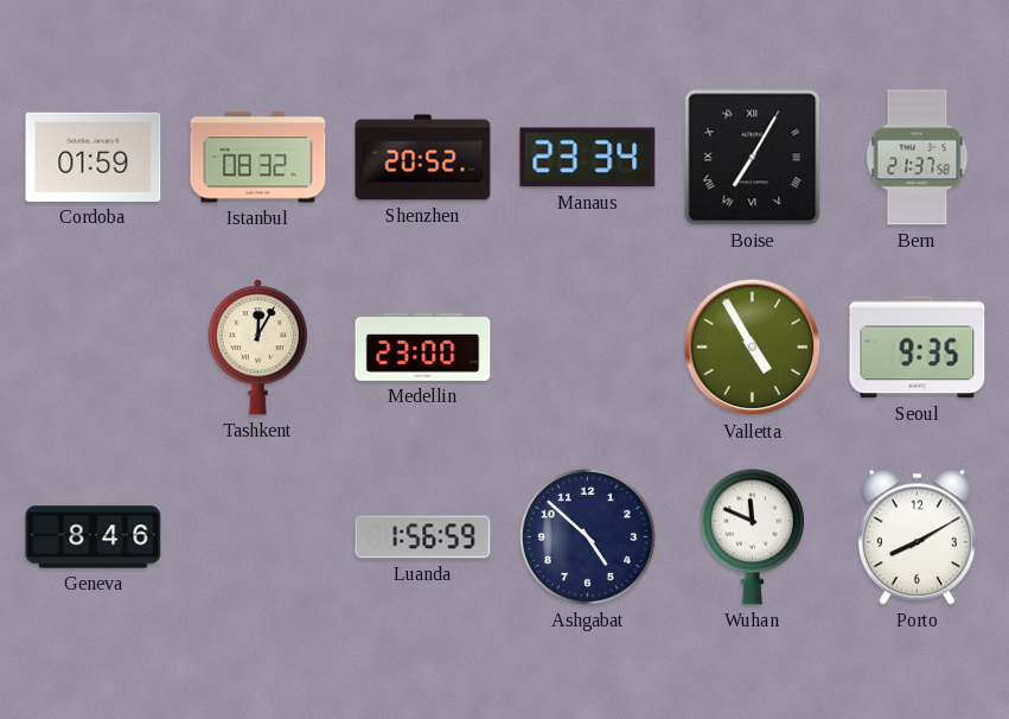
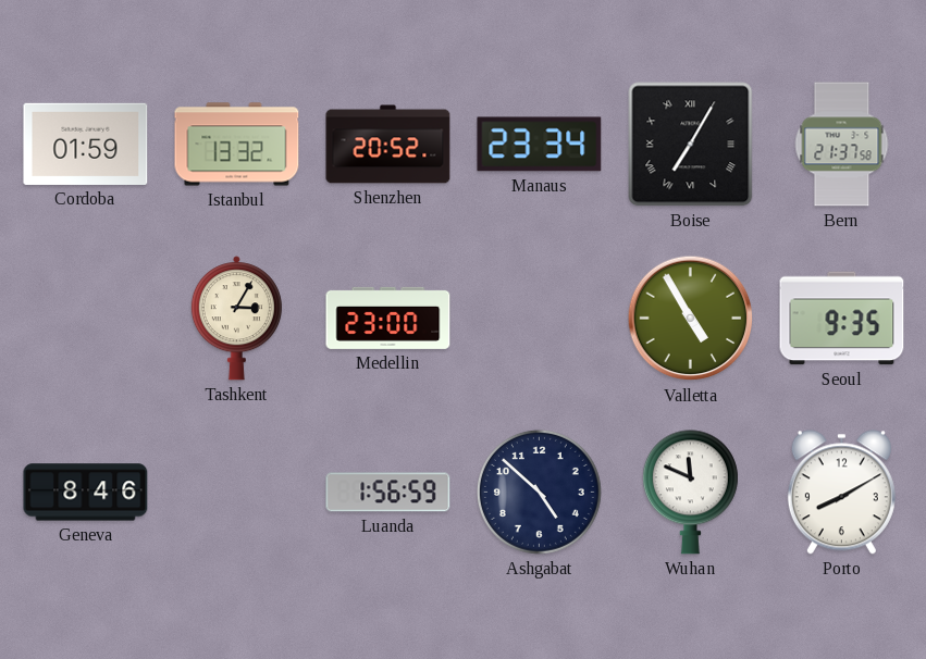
Istanbul: 08:32 -> 13:32
Tashkent: 12:05 -> 3:05
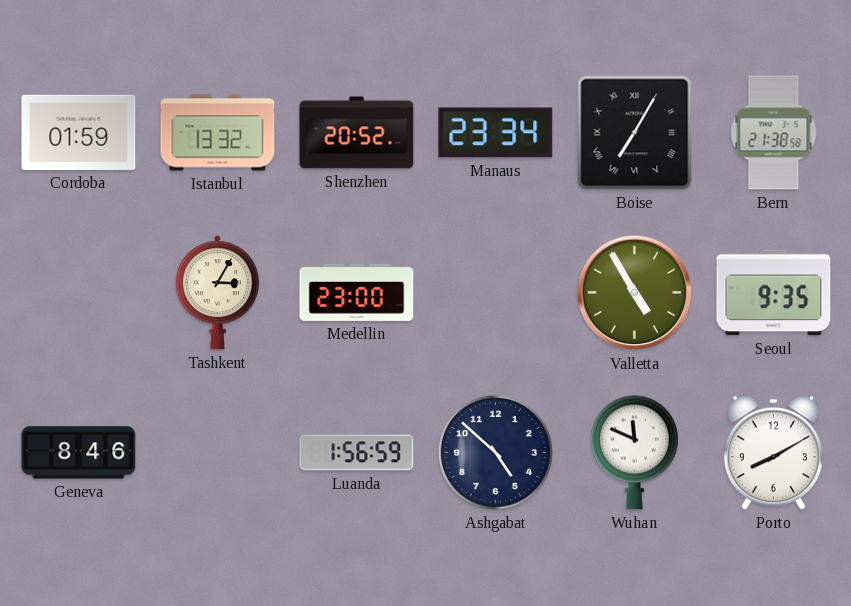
Bern: 21:37 -> 21:38
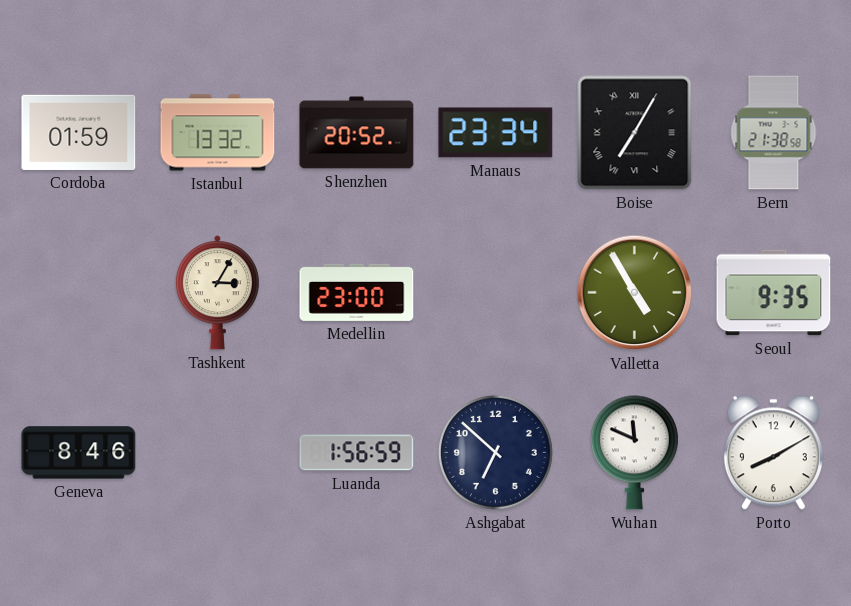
Ashgabat: 4:52 -> 6:52
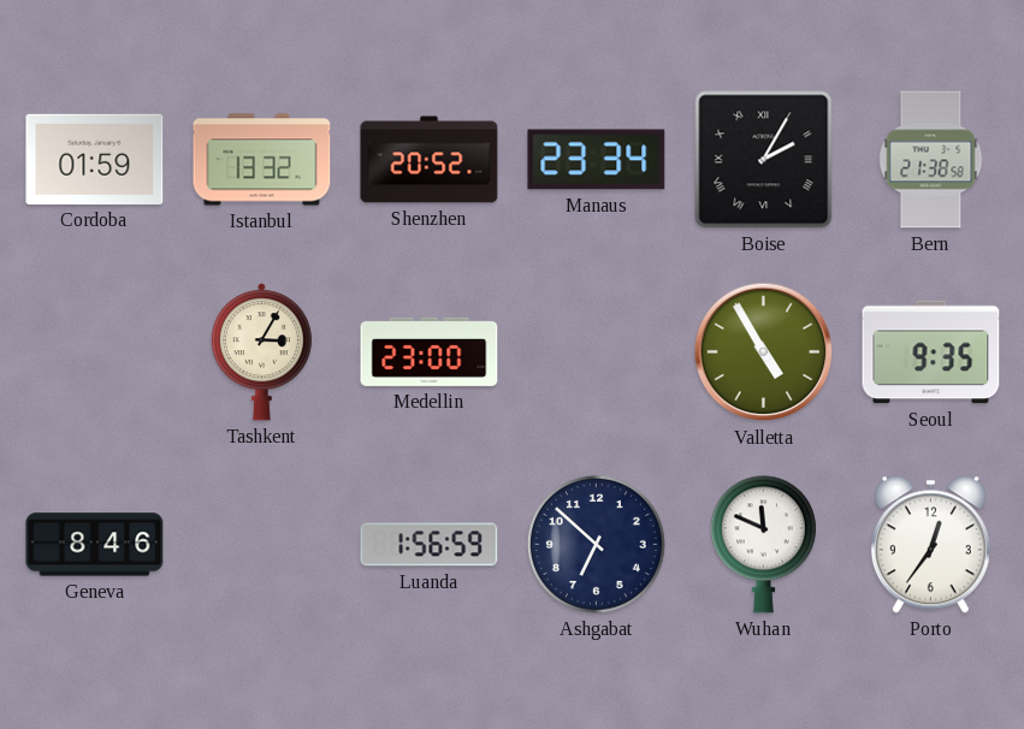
Boise: 7:05 -> 2:05
Porto: 8:10 -> 12:36
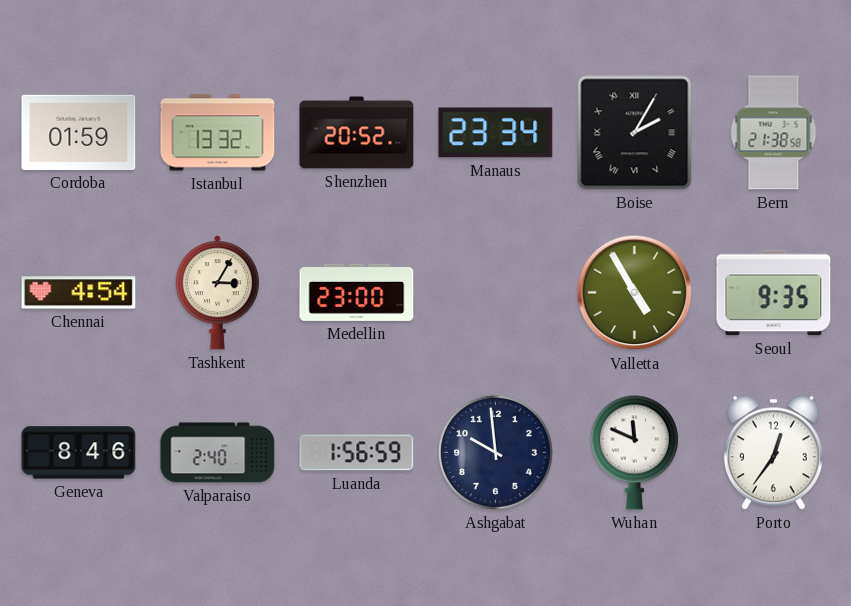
Chennai: none -> 4:54
Valparaiso: none -> 2:40
Ashgabat: 6:52 -> 9:59
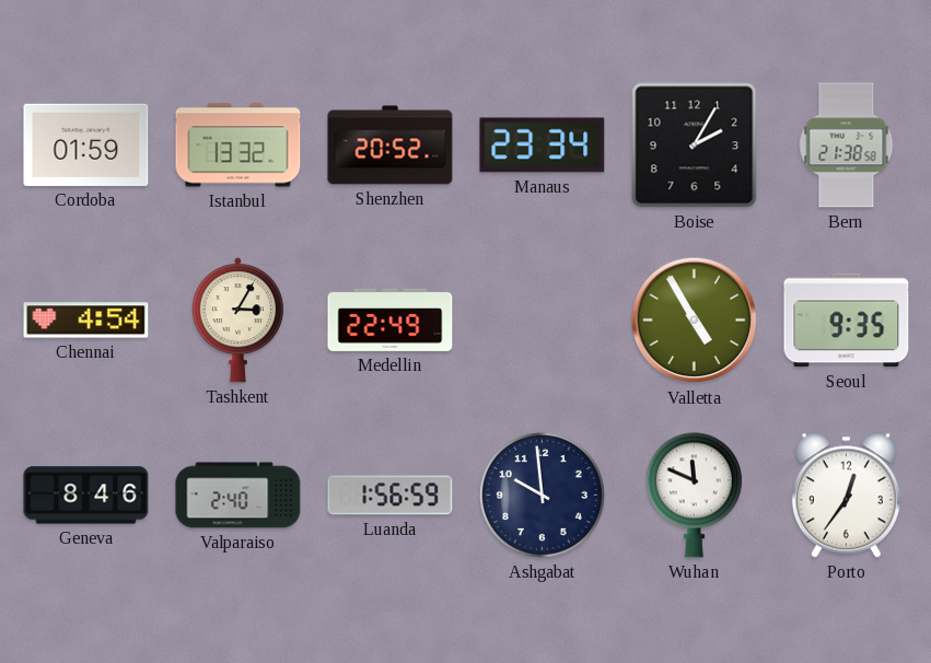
Boise numerals: Roman -> Arabic
Medellin: 23:00 -> 22:49
